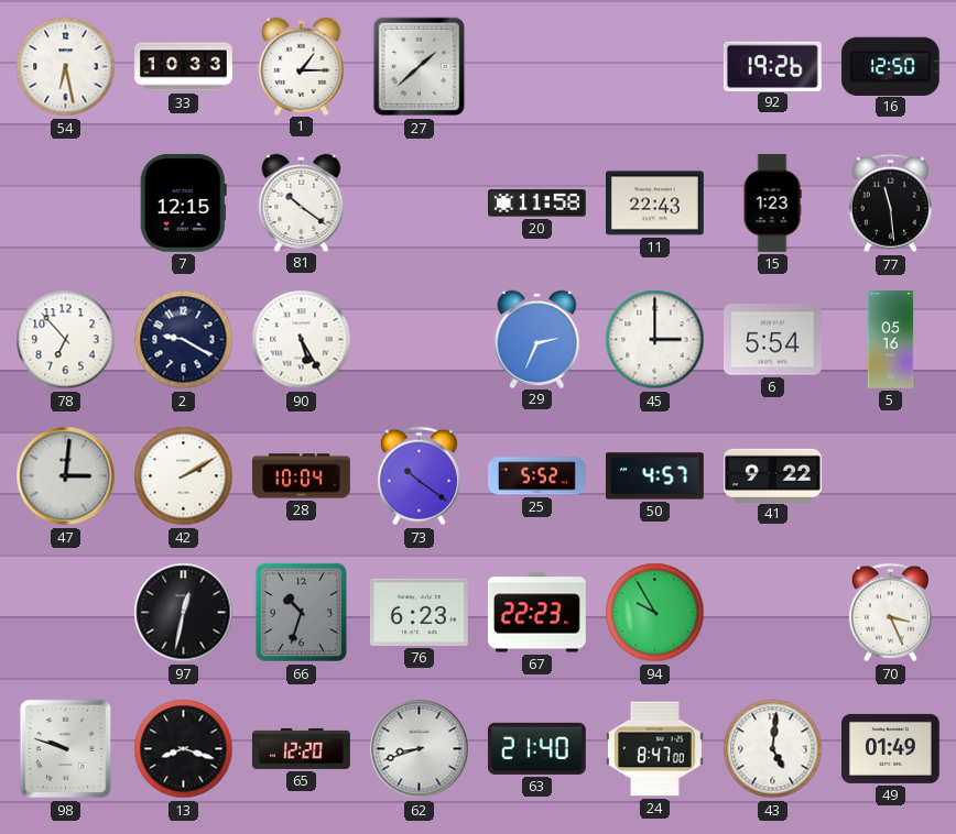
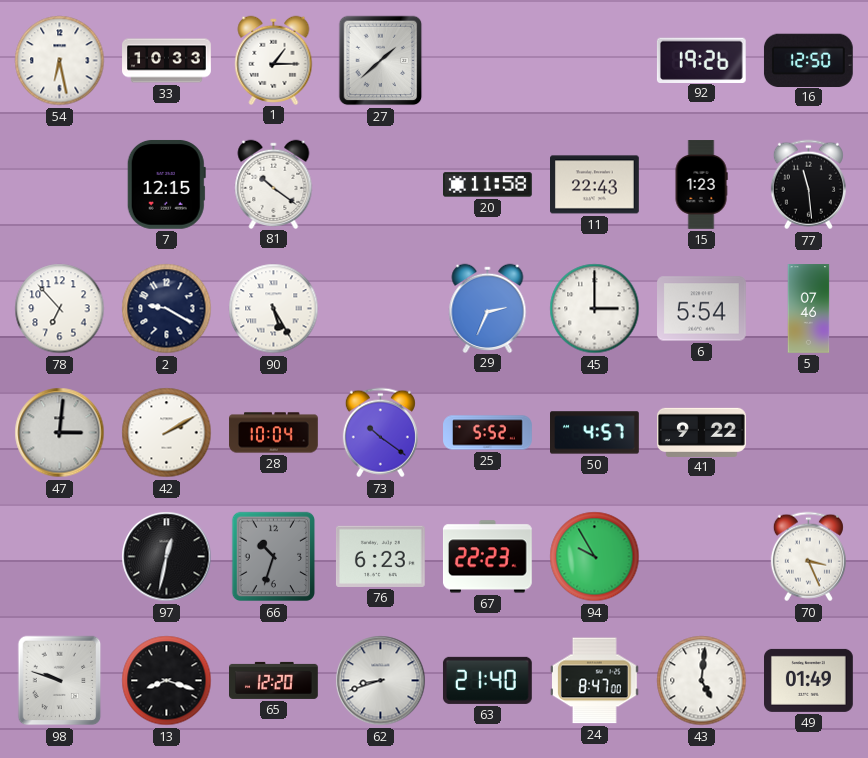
5: 05:16 -> 07:46
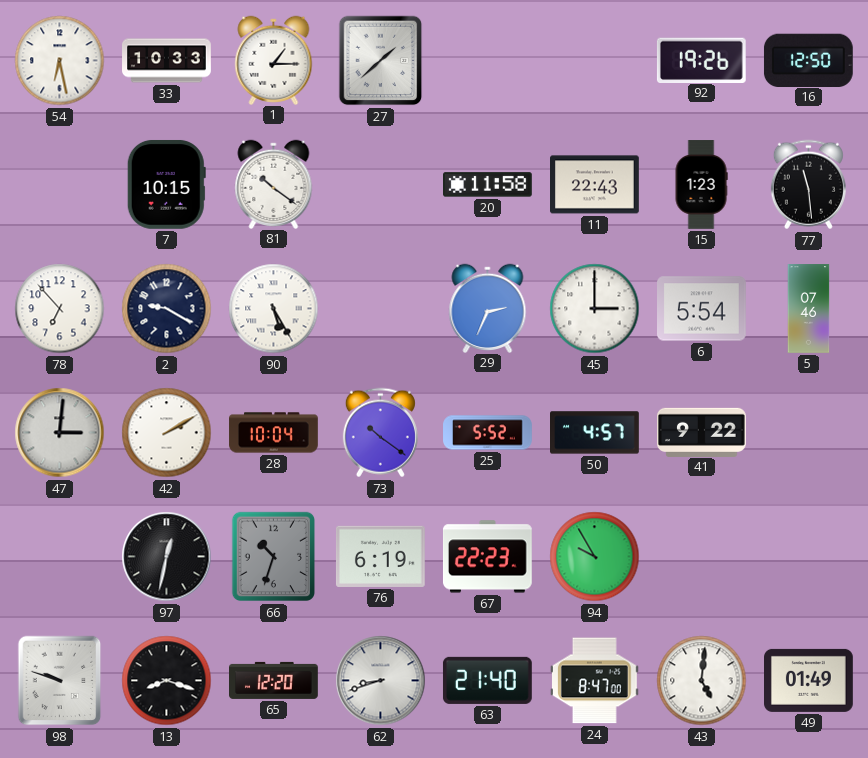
7: 12:15 -> 10:15
76: 6:23 -> 6:19
70: 3:26 -> none
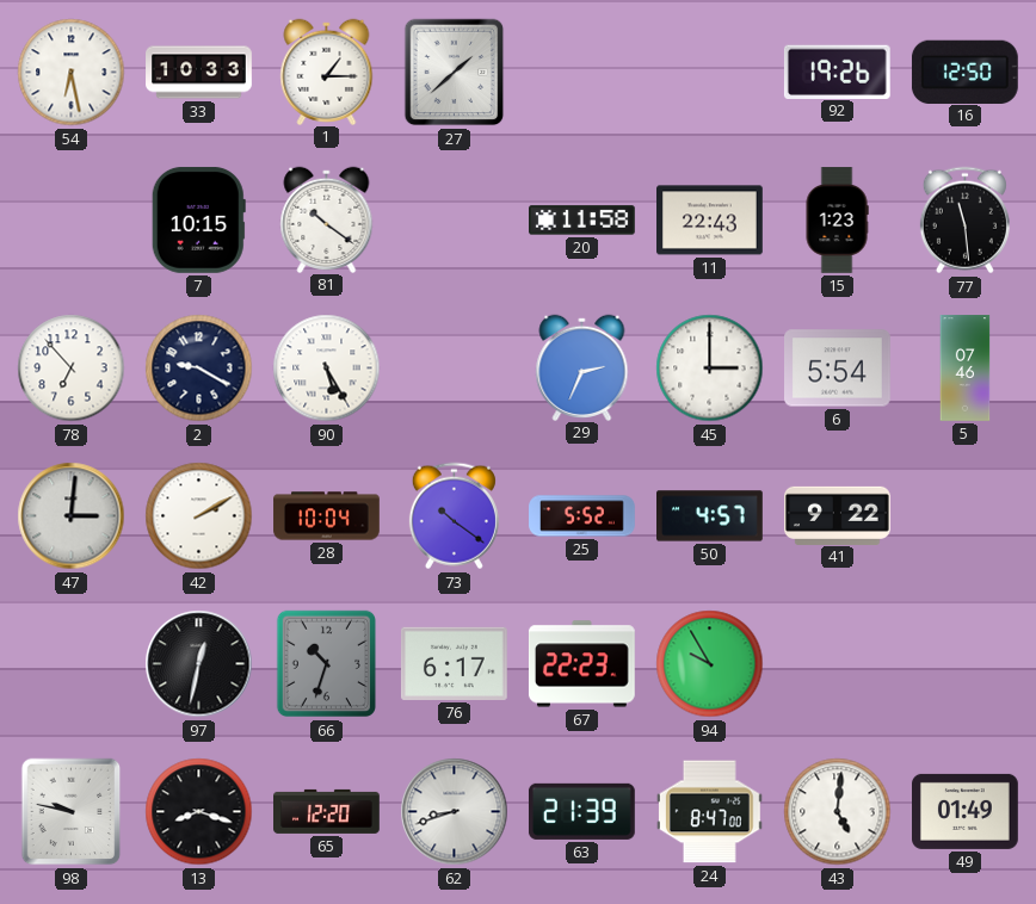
76: 6:19 -> 6:17
98: 9:48 -> 9:47
63: 21:40 -> 21:39
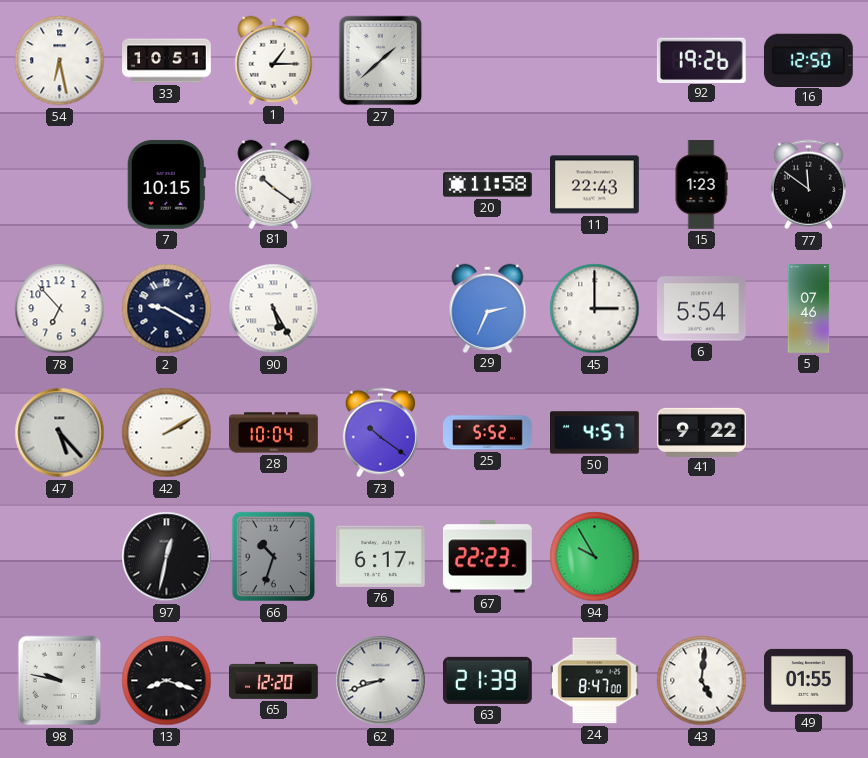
33: 10:33 -> 10:51
77: 11:29 -> 11:51
47: 3:01 -> 5:23
49: 01:49 -> 01:55
